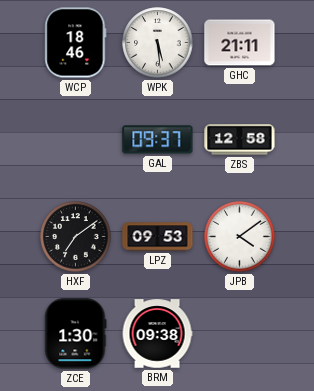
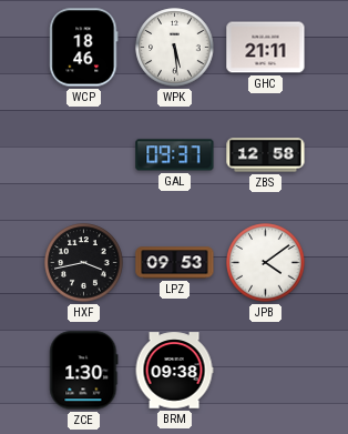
HXF: 7:09 -> 3:43
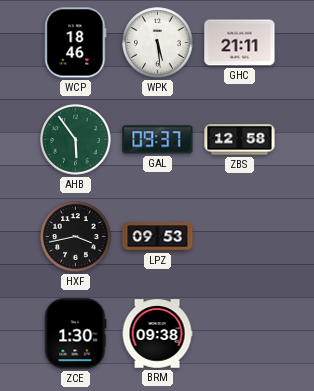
AHB: none -> 5:54
JPB: 4:09 -> none
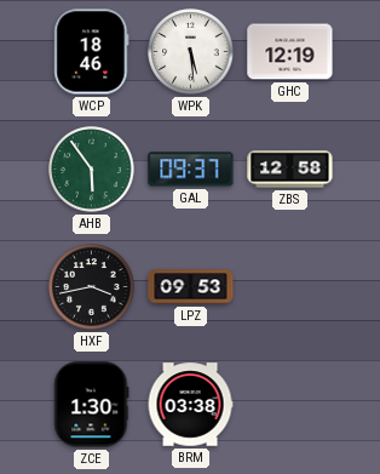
GHC: 21:11 -> 12:19
BRM: 09:38 -> 03:38
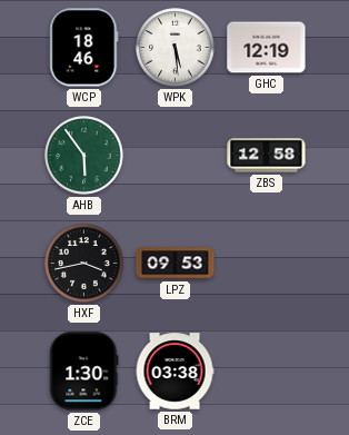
GAL: 09:37 -> none
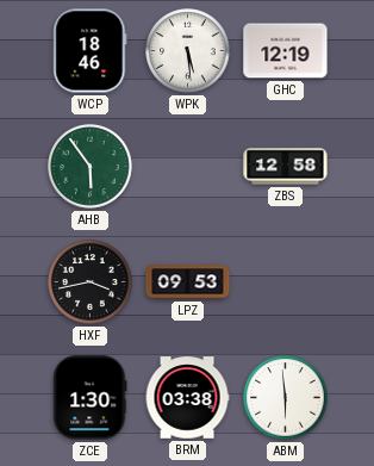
ABM: none -> 5:59
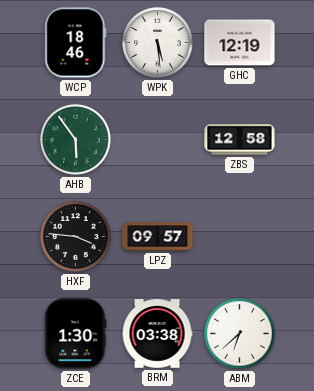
HXF: 3:43 -> 3:46
LPZ: 09:53 -> 09:57
ABM: 5:59 -> 6:38
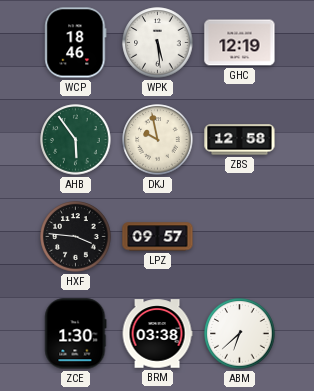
DKJ: none -> 9:58
